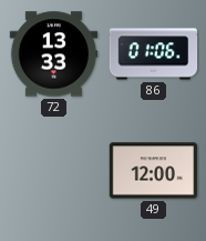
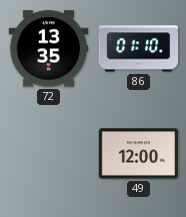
72: 13:33 -> 13:35
86: 01:06 -> 01:10
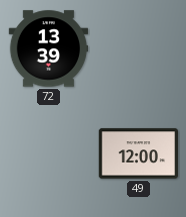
72: 13:35 -> 13:39
86: 01:10 -> none
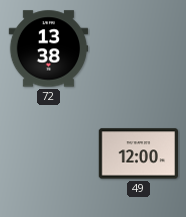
72: 13:39 -> 13:38
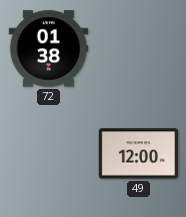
72: 13:38 -> 01:38
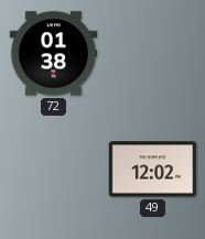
49: 12:00 -> 12:02
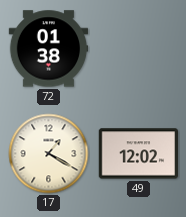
17: none -> 1:20
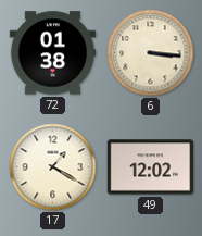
6: none -> 3:16
